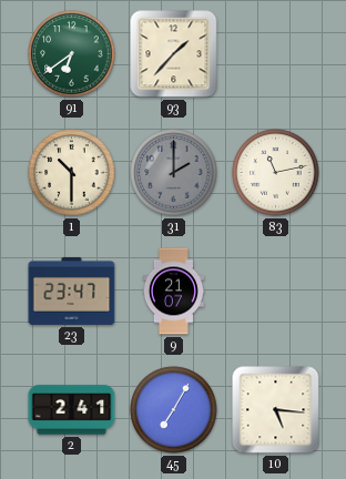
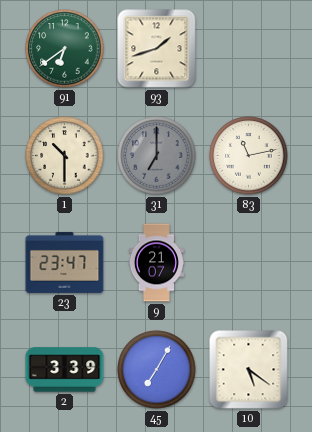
93: 1:37 -> 1:42
31: 2:00 -> 7:00
2: 2:41 -> 3:39
10: 5:16 -> 5:21
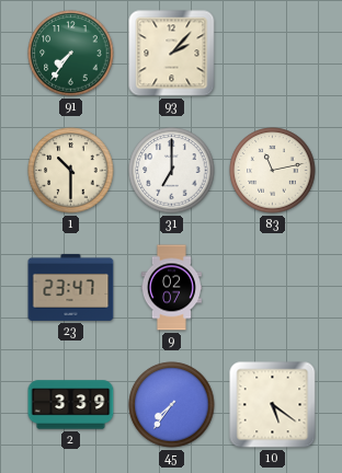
91: 6:39 -> 7:36
93: 1:42 -> 2:07
31 dial: grey -> white
9: 21:07 -> 02:07
45: 7:05 -> 7:36
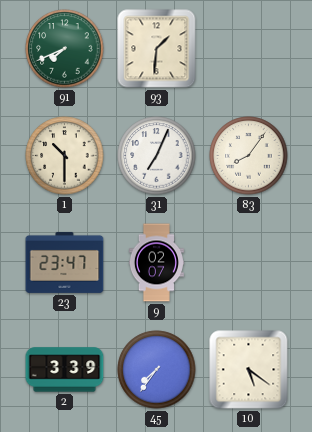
91: 7:36 -> 7:41
93: 2:07 -> 1:31
31: 7:00 -> 7:04
83: 11:13 -> 8:06
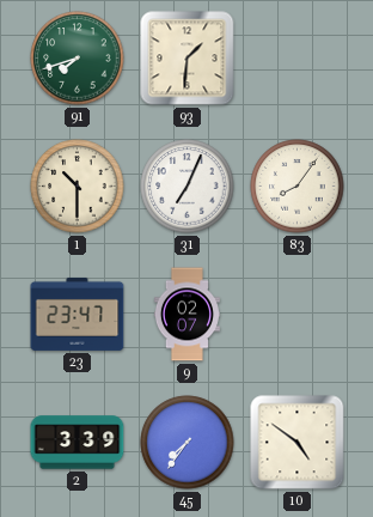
91: 7:41 -> 7:42
10: 5:21 -> 4:51
